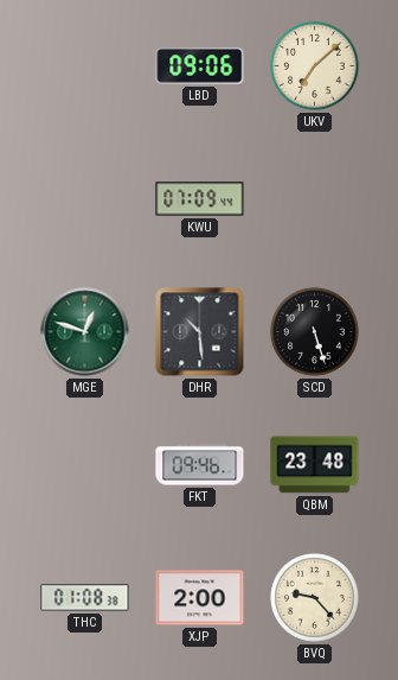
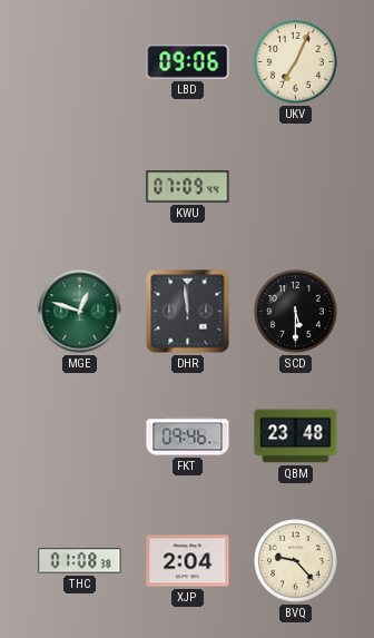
UKV: 7:08 -> 7:04
DHR: 10:29 -> 11:59
SCD: 5:27 -> 5:30
XJP: 2:00 -> 2:04
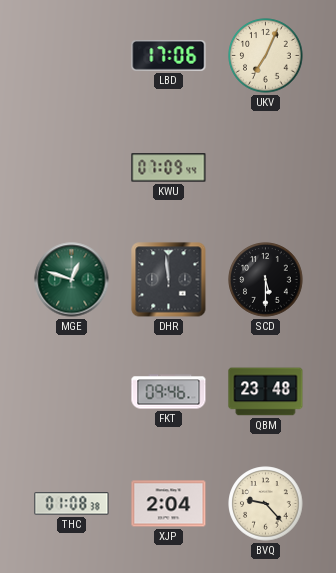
LBD: 09:06 -> 17:06
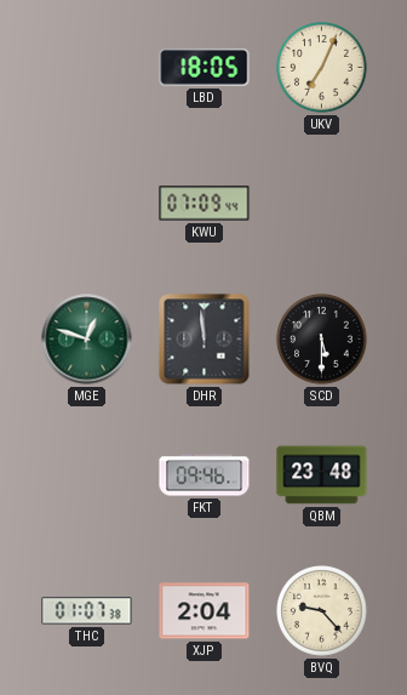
LBD: 17:06 -> 18:05
THC: 01:08 -> 01:07
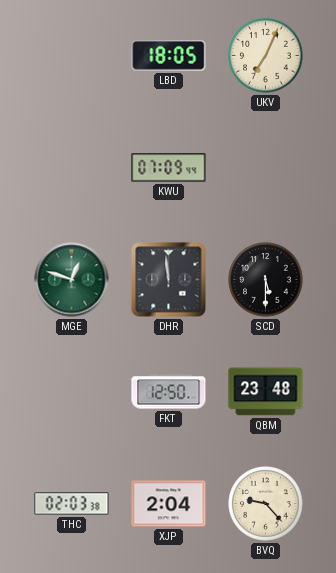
FKT: 09:46 -> 12:50
THC: 01:07 -> 02:03
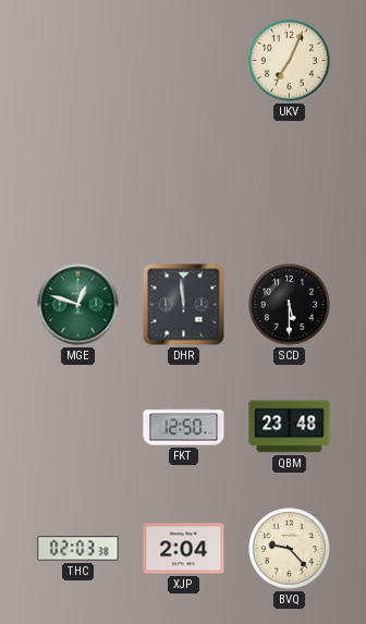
LBD: 18:05 -> none
KWU: 07:09 -> none
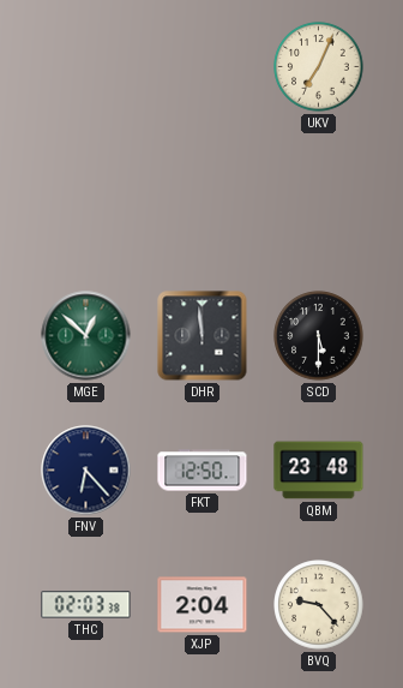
MGE: 12:48 -> 12:52
FNV: none -> 6:23
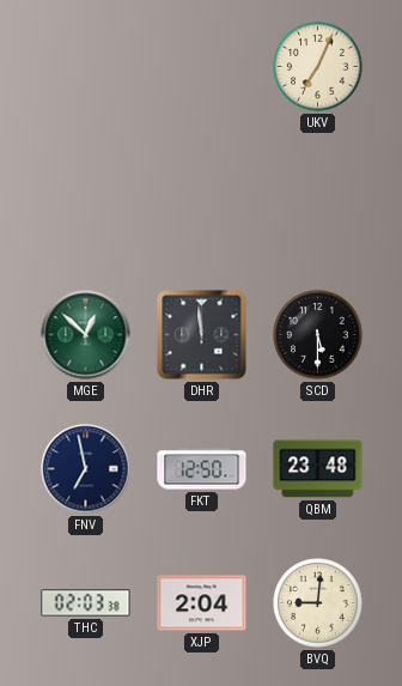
FNV: 6:23 -> 6:58
BVQ: 9:23 -> 9:01
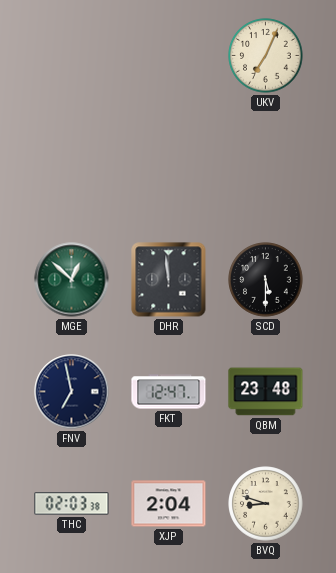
FKT: 12:50 -> 12:47
BVQ: 9:01 -> 8:48
